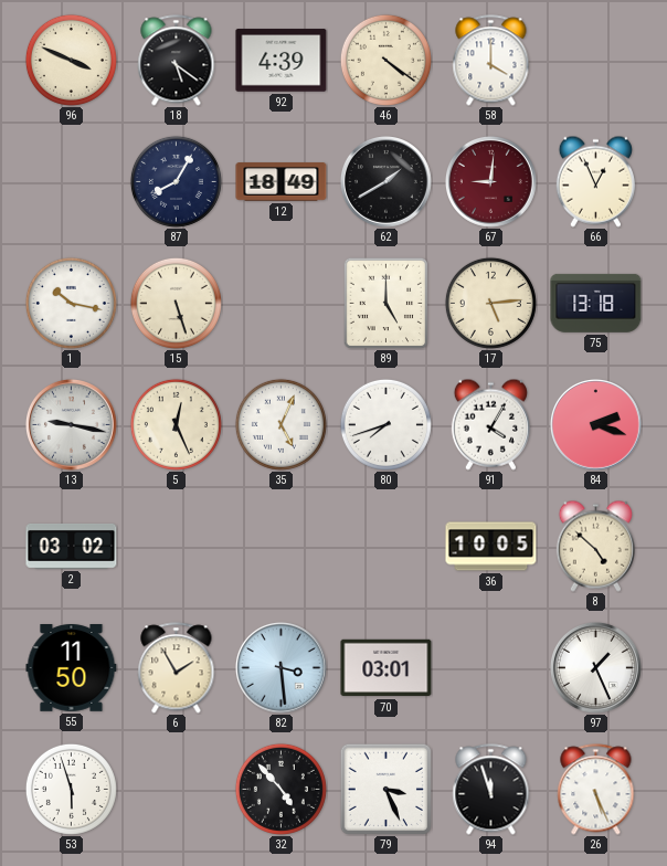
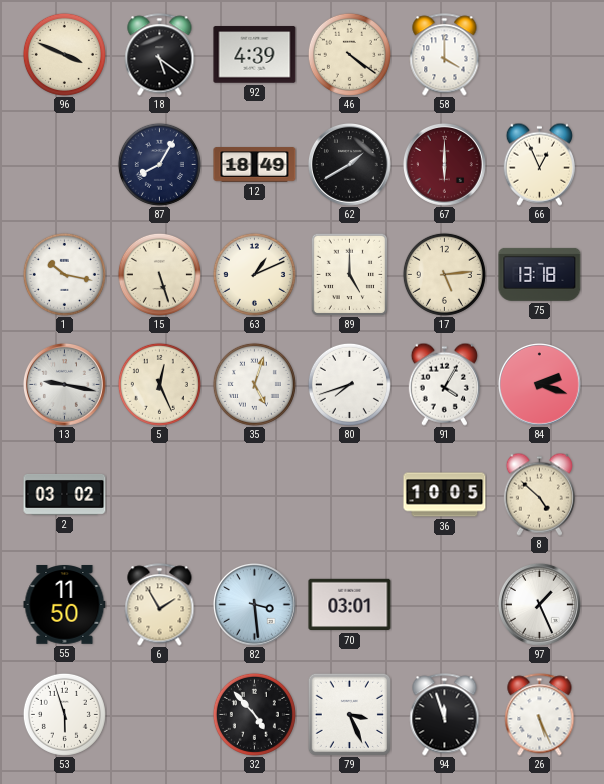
67: 9:01 -> 6:00
63: none -> 1:11
35: 5:04 -> 5:03
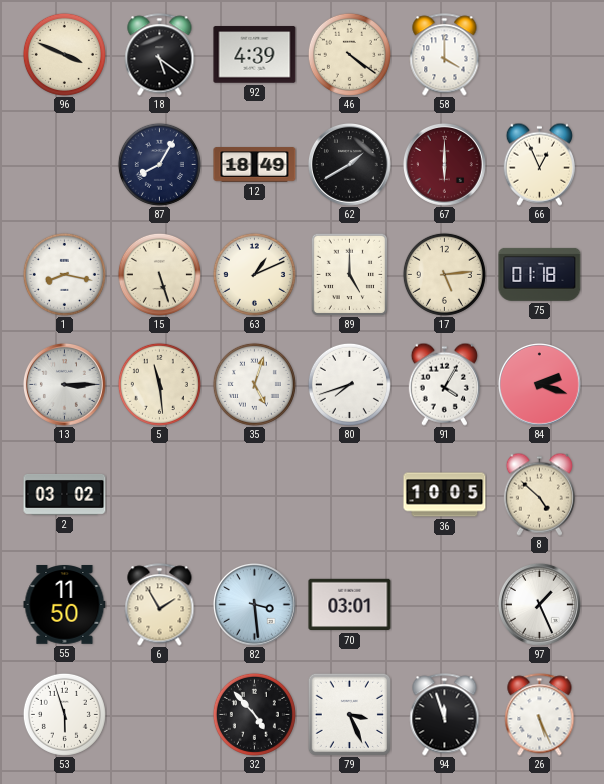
1: 10:17 -> 8:17
75: 13:18 -> 01:18
13: 9:17 -> 3:15
5: 12:26 -> 11:29
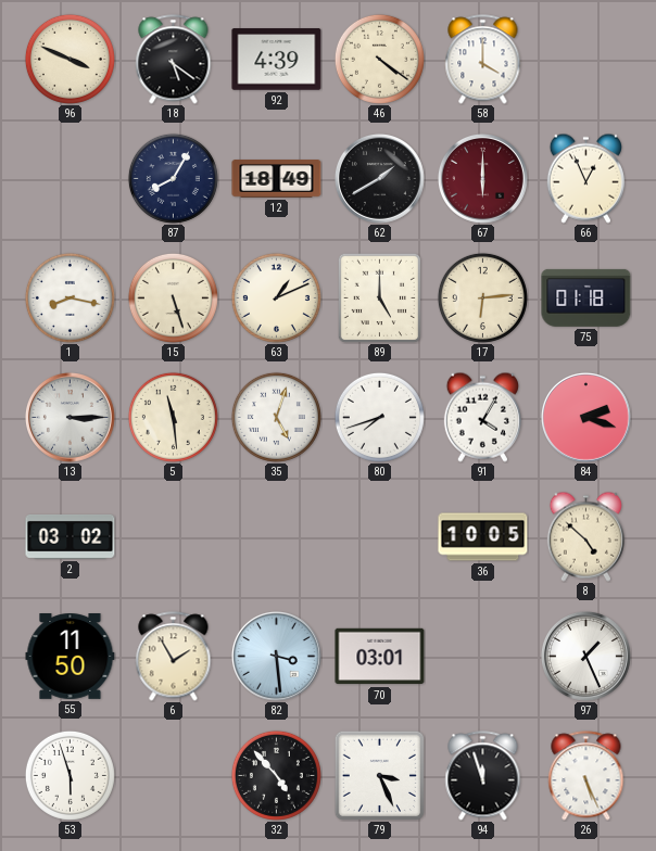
17: 5:14 -> 6:14
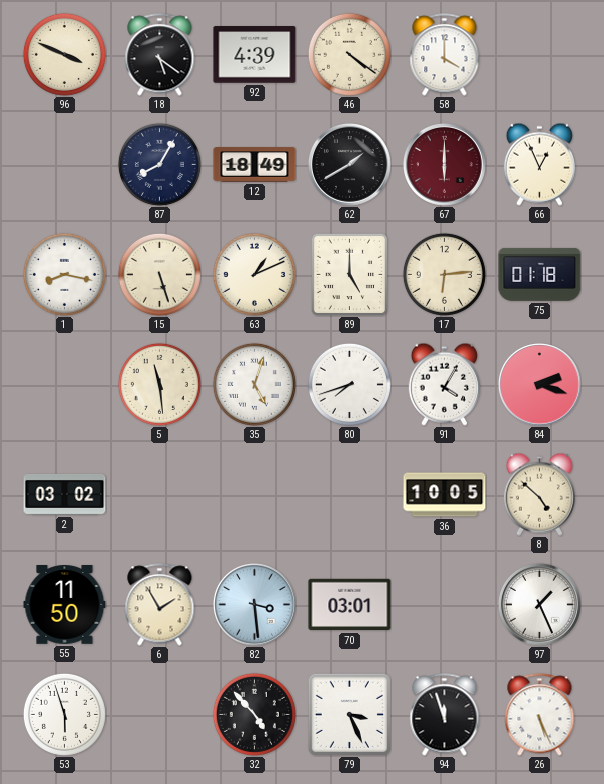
13: 3:15 -> none
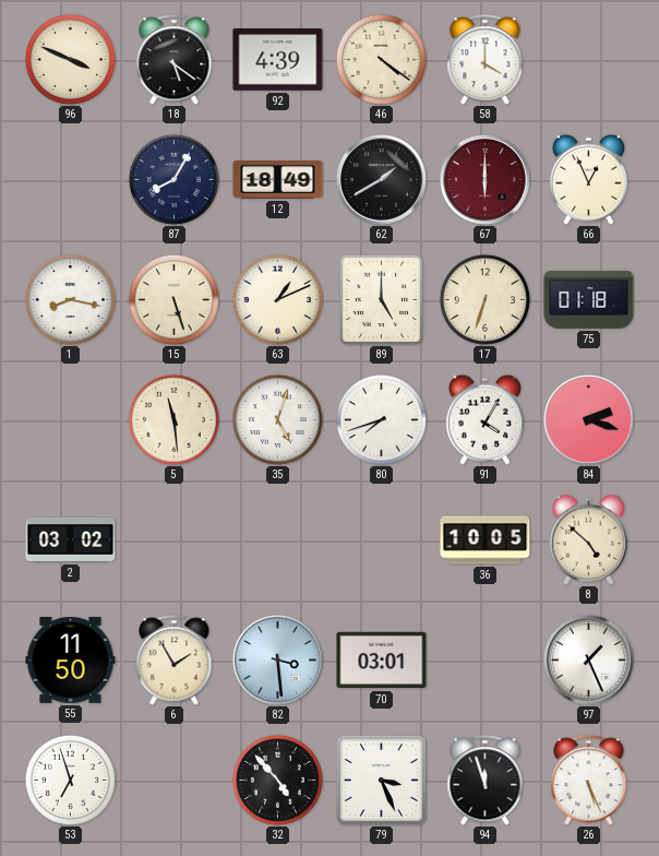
17: 6:14 -> 6:33
53: 5:57 -> 6:57
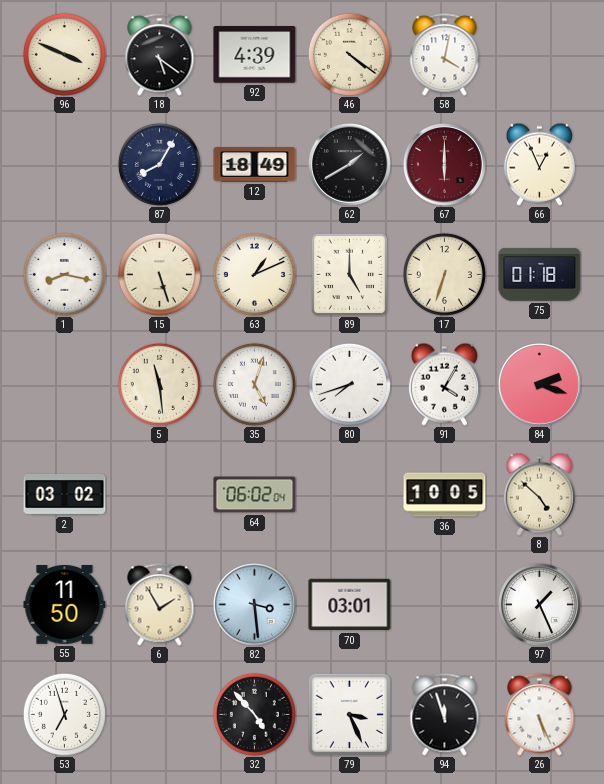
58: 4:00 -> 4:02
64: none -> 06:02
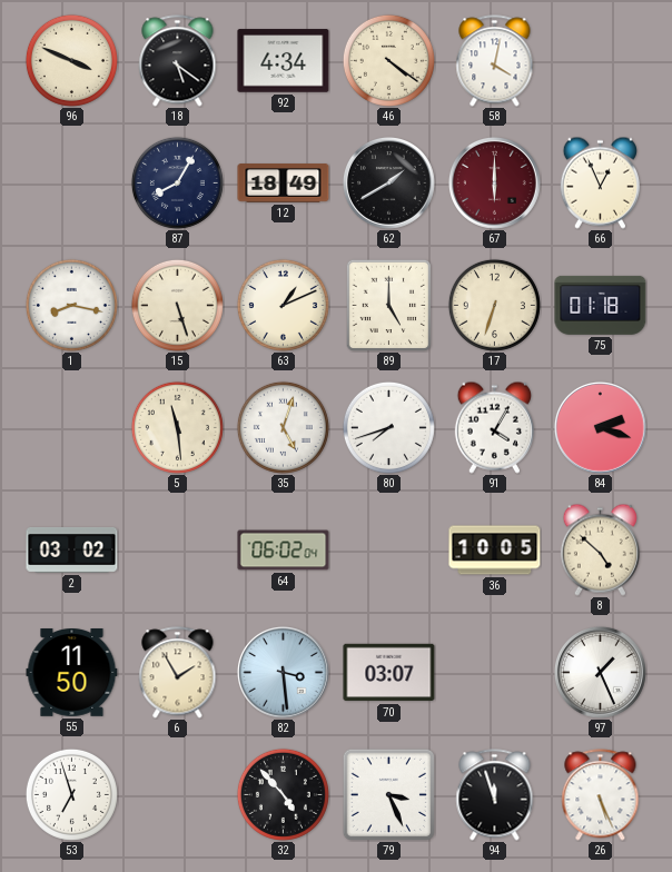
92: 4:39 -> 4:34
70: 03:01 -> 03:07
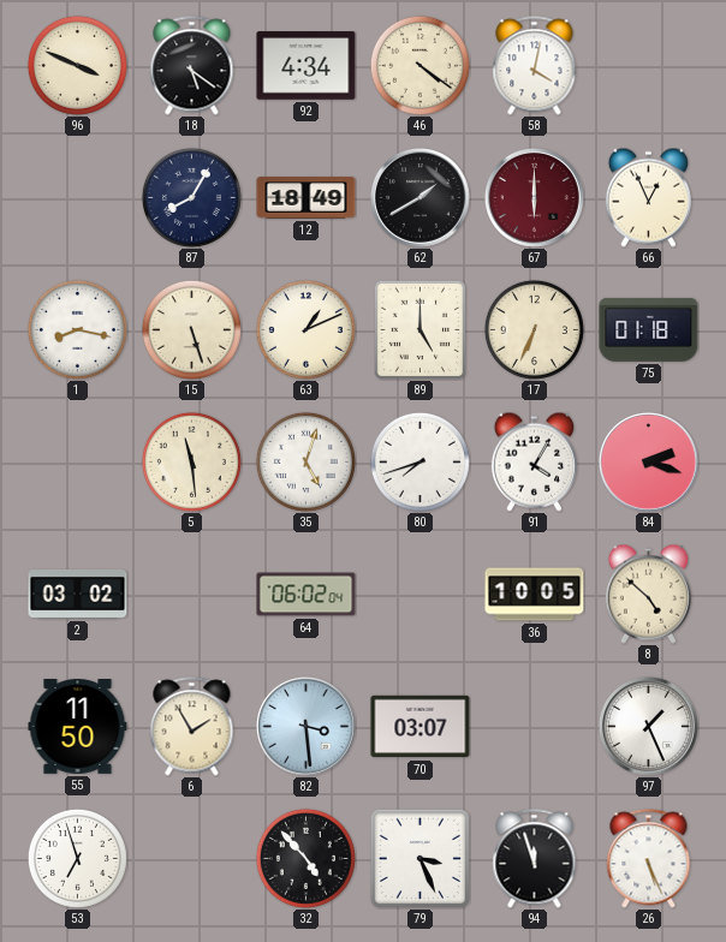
17: 6:33 -> 6:34
